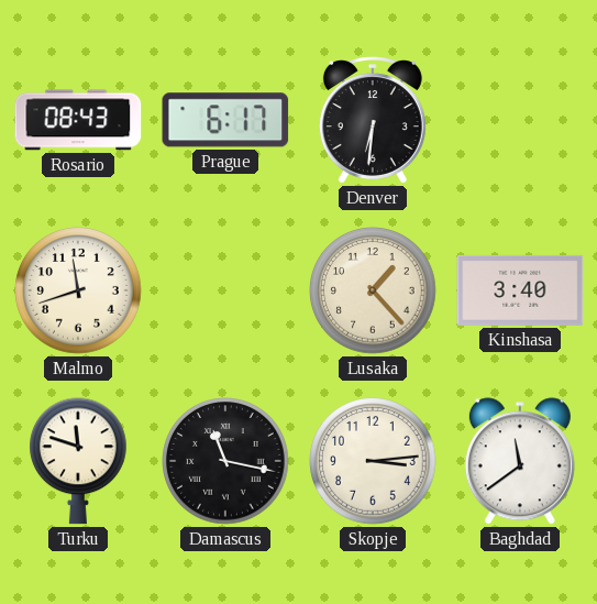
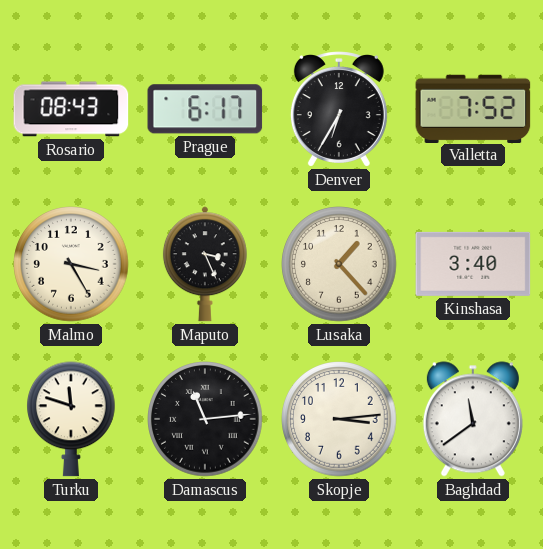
Denver: 6:31 -> 6:35
Valletta: none -> 7:52
Malmo: 11:42 -> 3:25
Maputo: none -> 3:26
Damascus: 11:17 -> 11:14
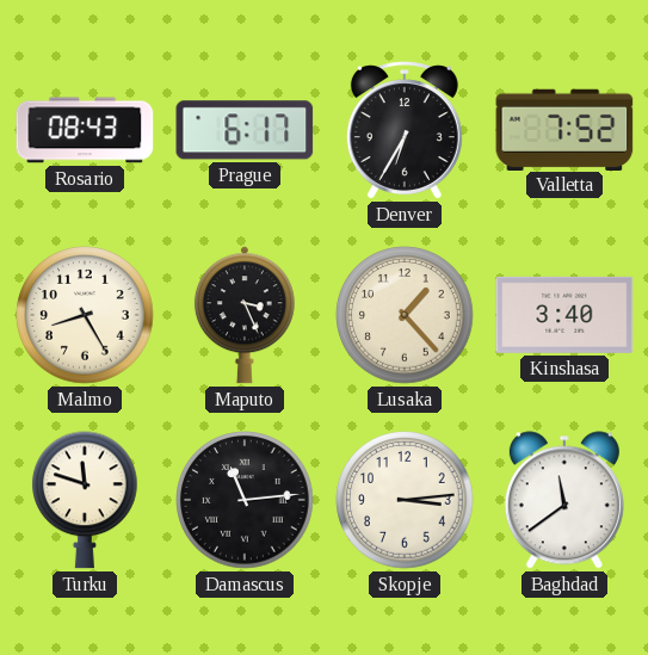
Malmo: 3:25 -> 8:25
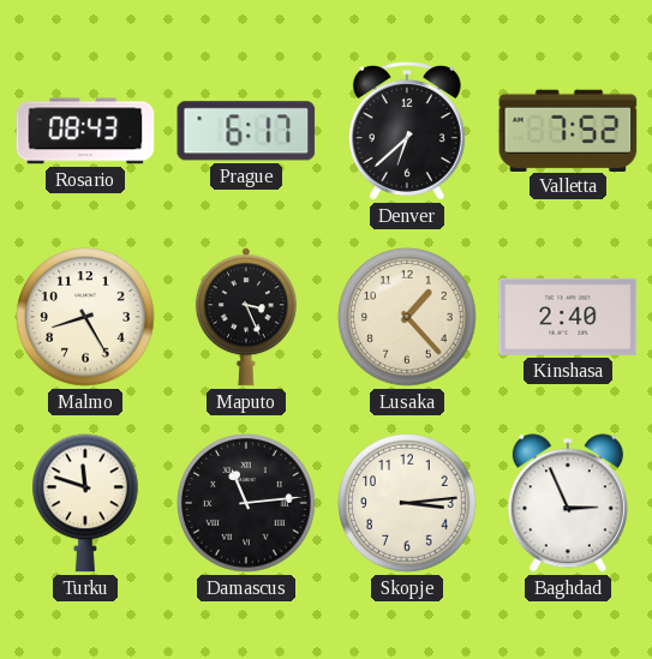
Denver: 6:35 -> 6:38
Kinshasa: 3:40 -> 2:40
Baghdad: 11:39 -> 2:56
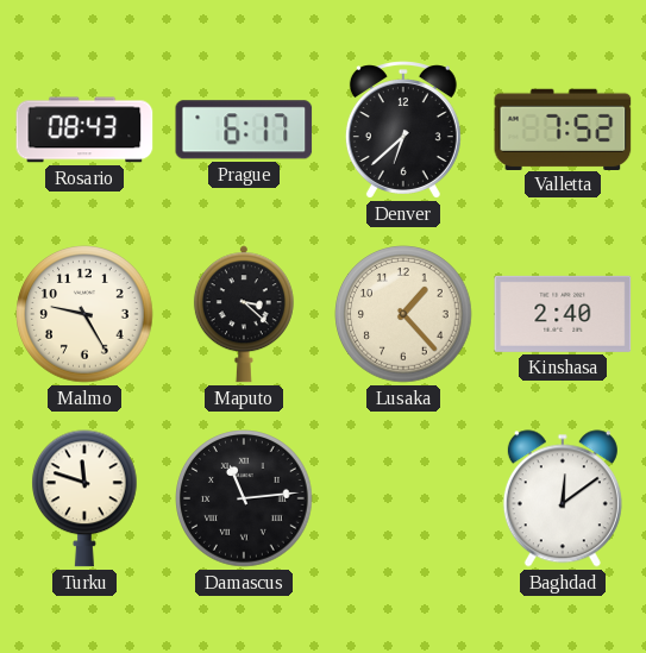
Malmo: 8:25 -> 9:25
Maputo: 3:26 -> 3:22
Skopje: 3:14 -> none
Baghdad: 2:56 -> 12:09
